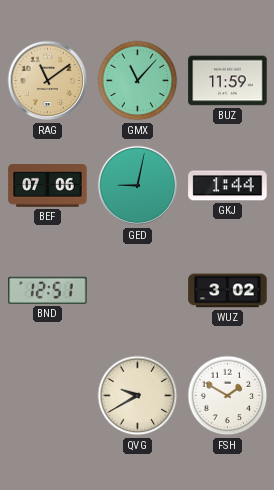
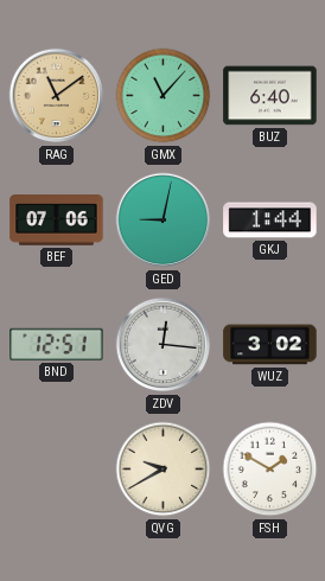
BUZ: 11:59 -> 6:40
ZDV: none -> 12:16
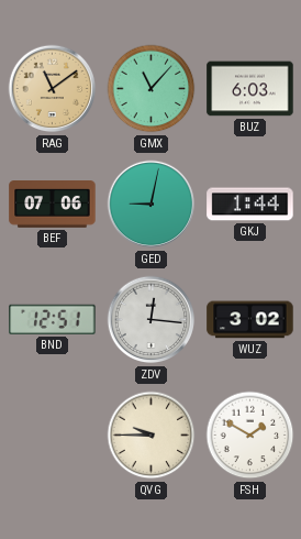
BUZ: 6:40 -> 6:03
QVG: 9:40 -> 9:45
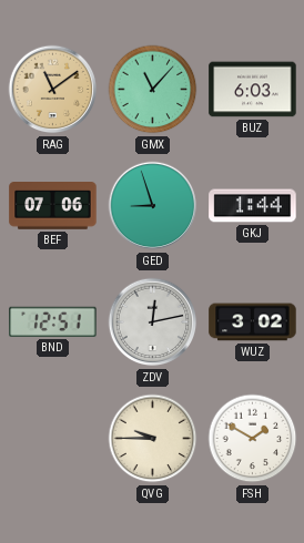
GED: 9:02 -> 8:57
ZDV: 12:16 -> 12:13
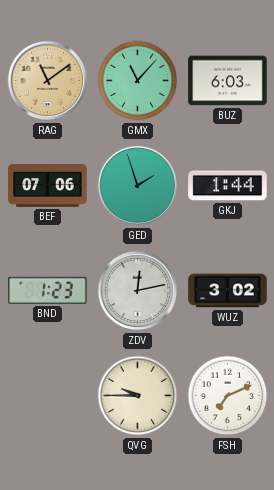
GED: 8:57 -> 1:57
BND: 12:51 -> 1:23
FSH: 1:50 -> 7:11
